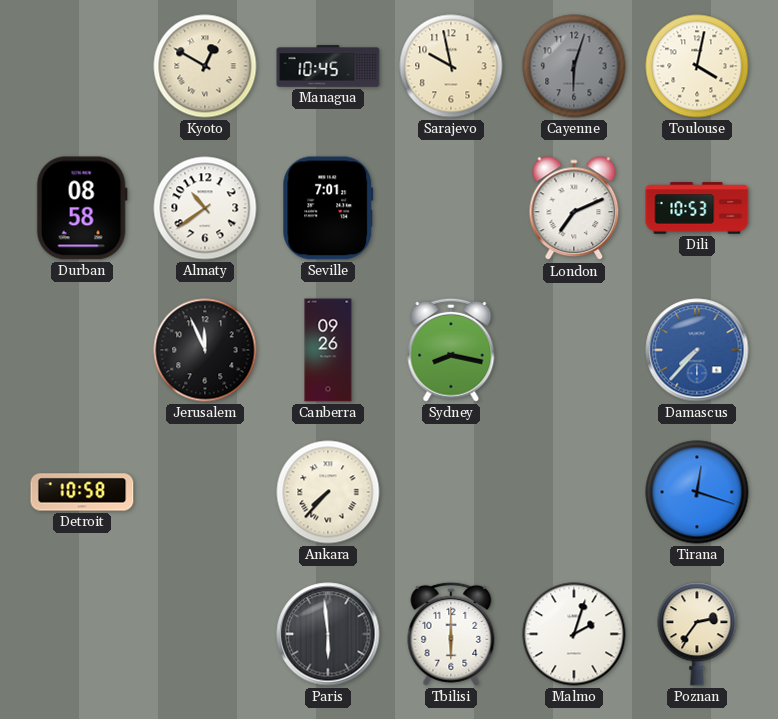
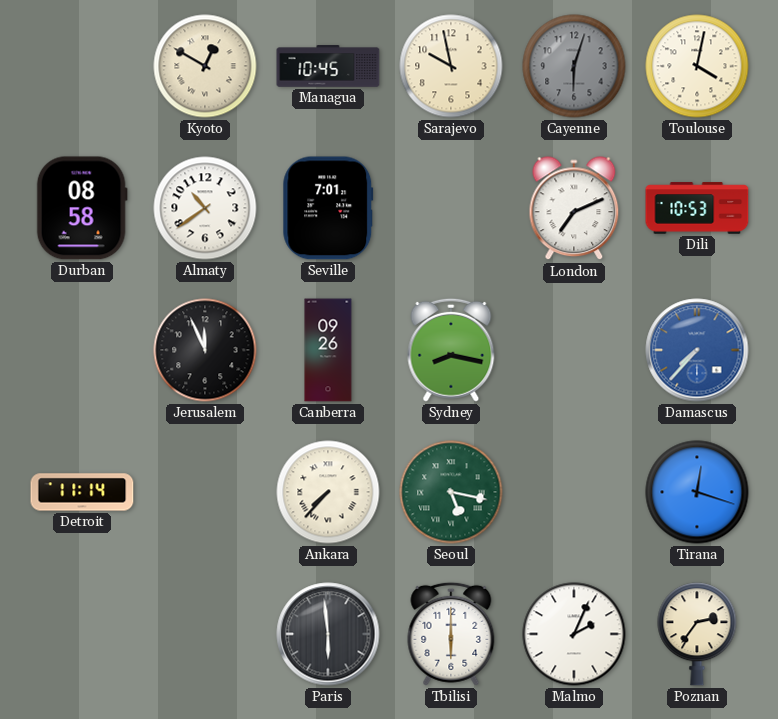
Detroit: 10:58 -> 11:14
Seoul: none -> 5:17
Malmo: 2:03 -> 2:04
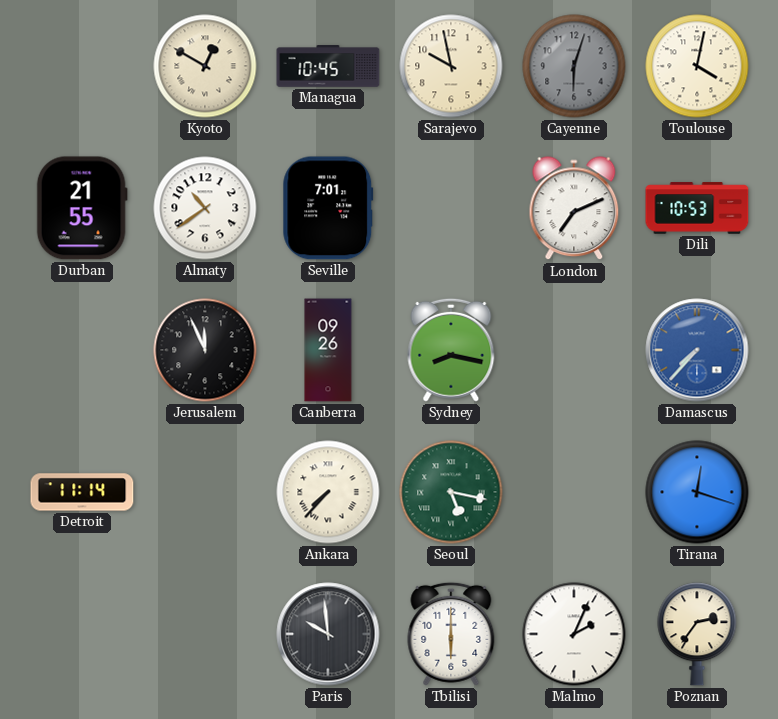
Durban: 08:58 -> 21:55
Paris: 5:59 -> 9:59
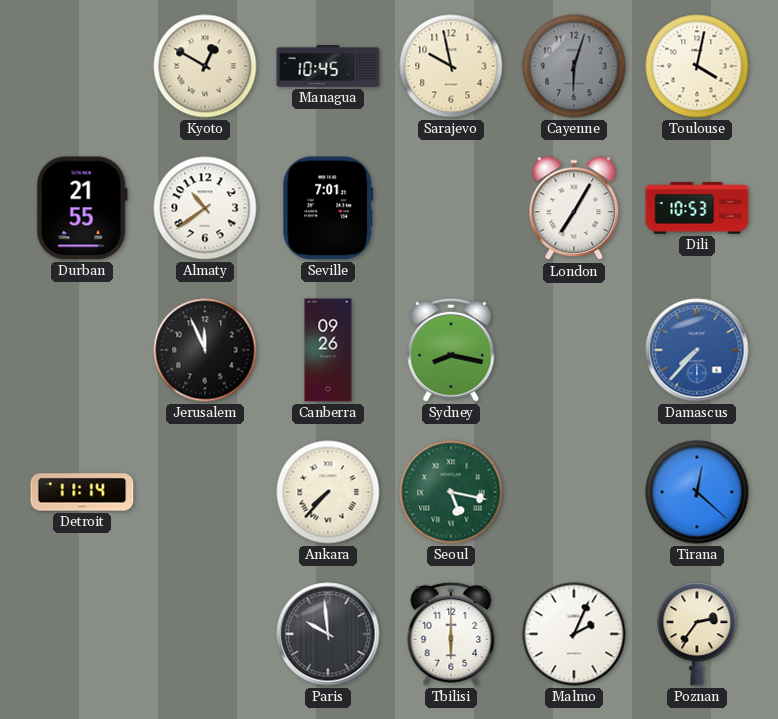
London: 7:11 -> 7:05
Tirana: 12:18 -> 12:22
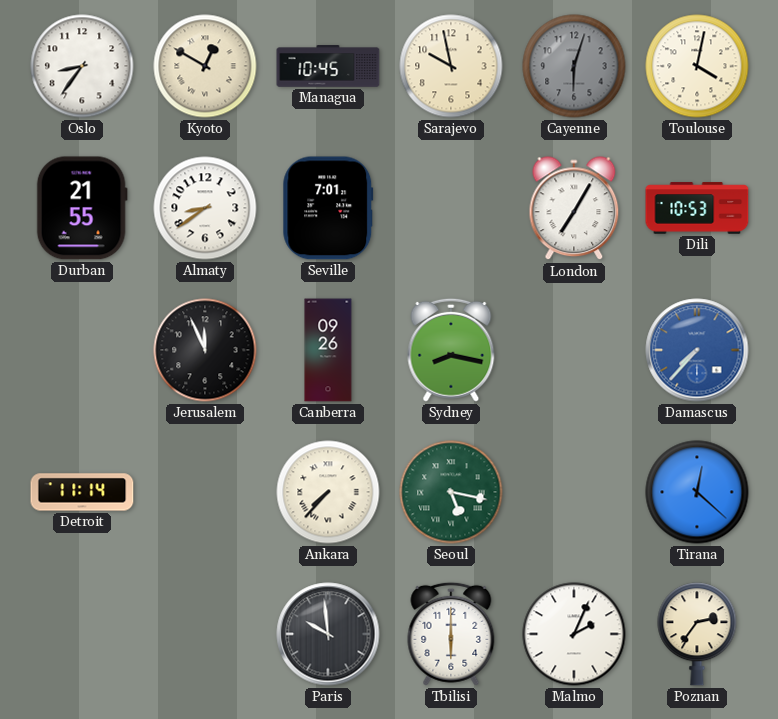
Oslo: none -> 8:36
Almaty: 10:39 -> 8:39
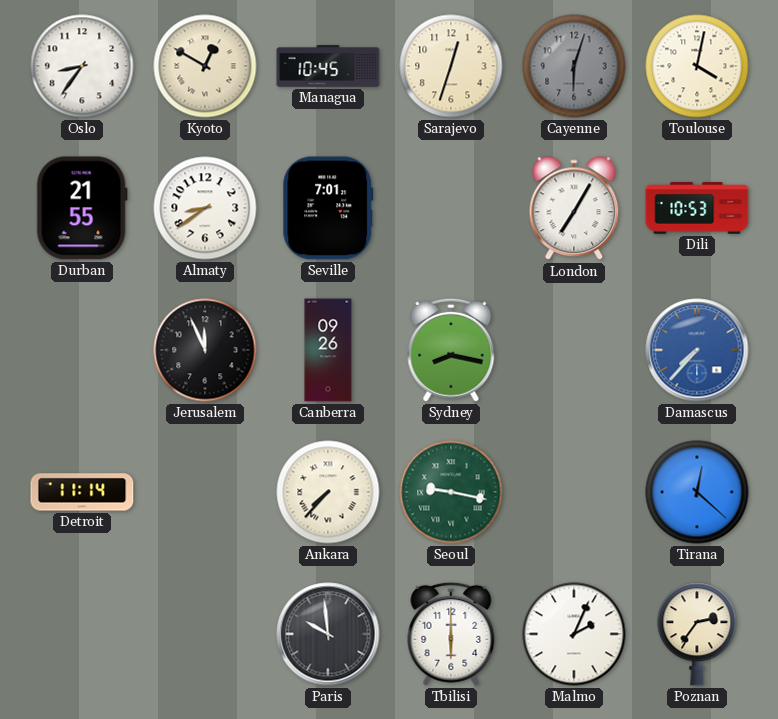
Sarajevo: 9:58 -> 12:33
Seoul: 5:17 -> 9:17
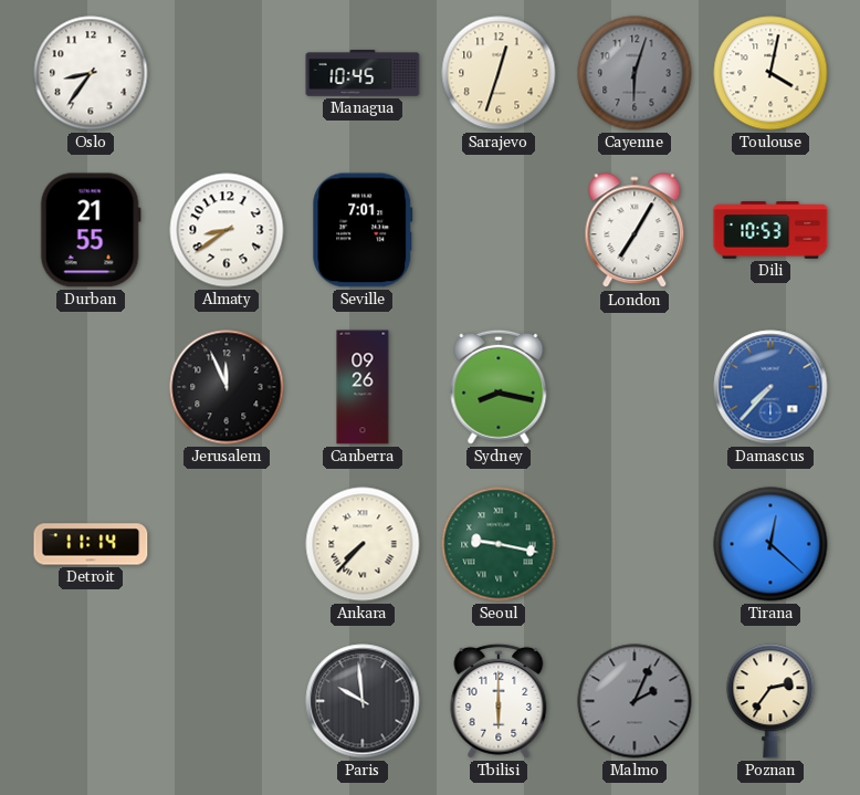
Kyoto: 12:50 -> none
Malmo dial: white -> grey
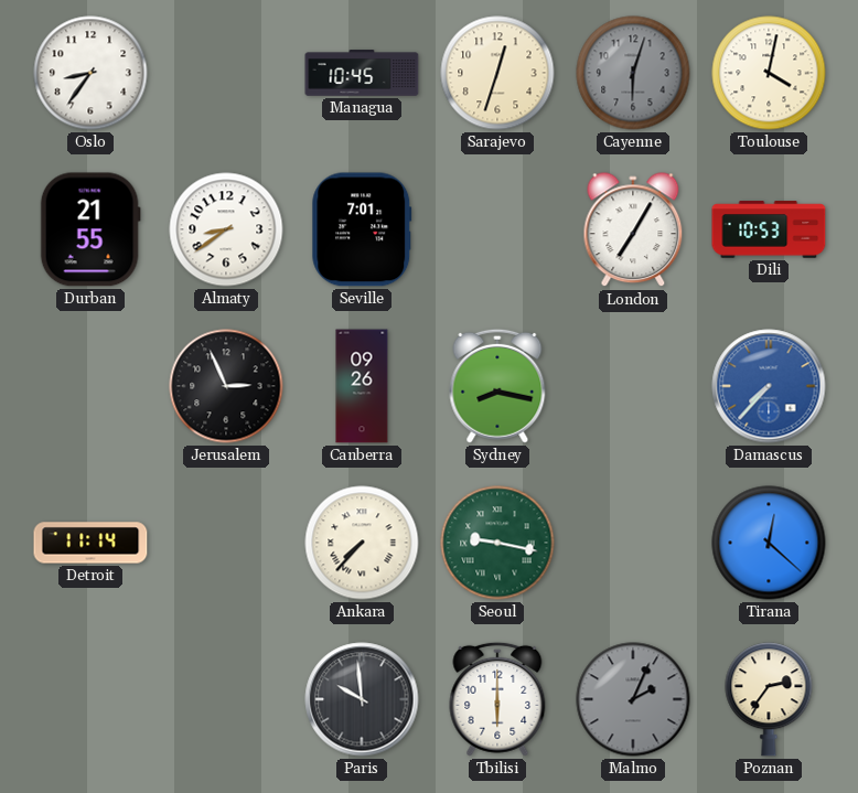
Jerusalem: 11:56 -> 2:56
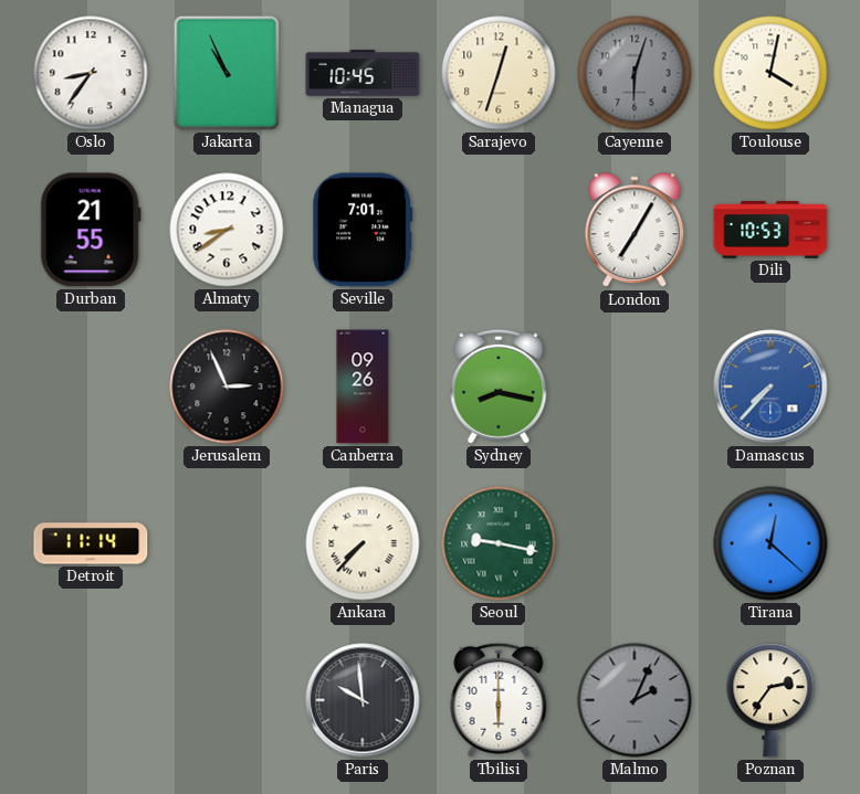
Jakarta: none -> 10:56
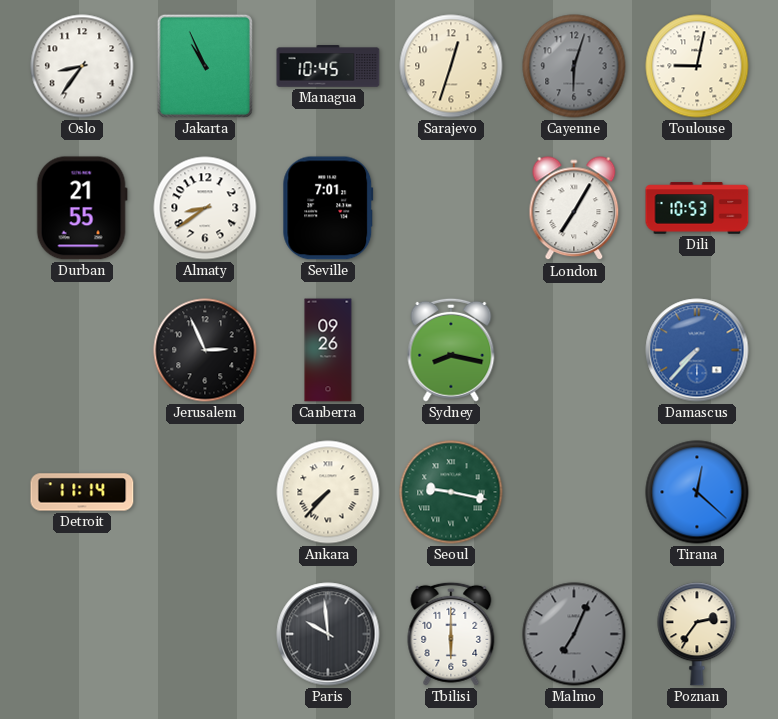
Toulouse: 4:02 -> 9:02
Malmo: 2:04 -> 7:04
